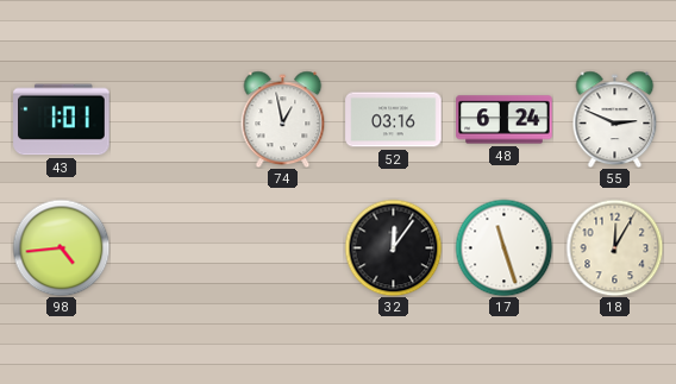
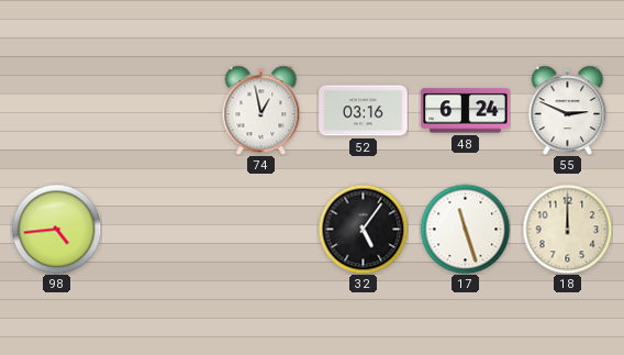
43: 1:01 -> none
32: 12:06 -> 5:06
18: 12:05 -> 12:00
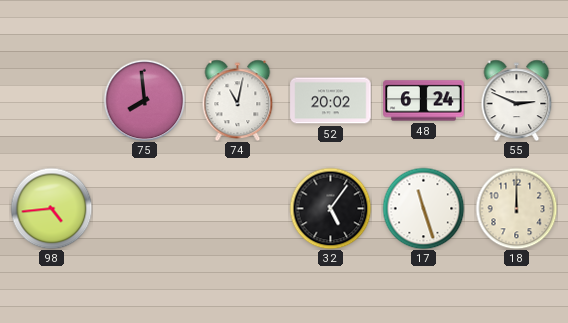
75: none -> 7:59
74: 12:58 -> 11:02
52: 03:16 -> 20:02
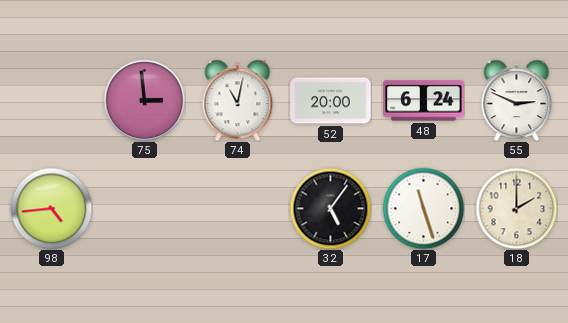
75: 7:59 -> 2:59
52: 20:02 -> 20:00
18: 12:00 -> 2:00
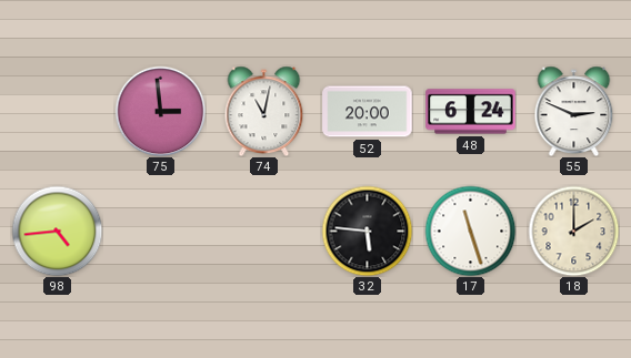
32: 5:06 -> 5:46
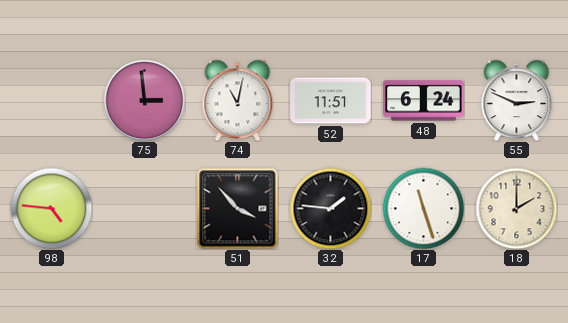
52: 20:00 -> 11:51
98: 4:44 -> 4:46
51: none -> 3:53
32: 5:46 -> 1:46
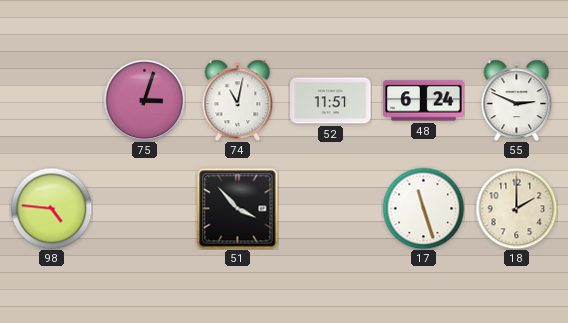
75: 2:59 -> 3:03
32: 1:46 -> none
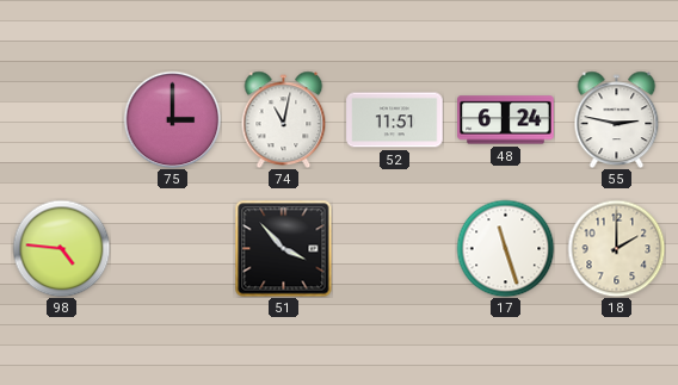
75: 3:03 -> 3:00
55: 2:49 -> 2:47
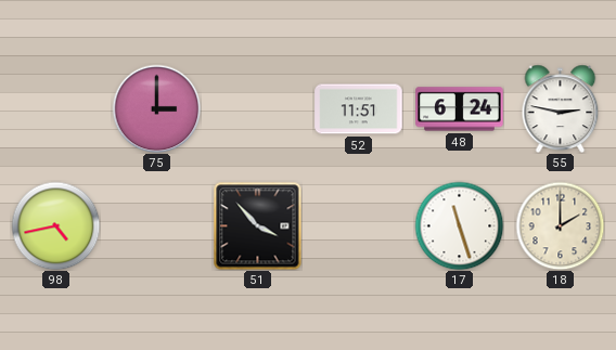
74: 11:02 -> none
98: 4:46 -> 4:43
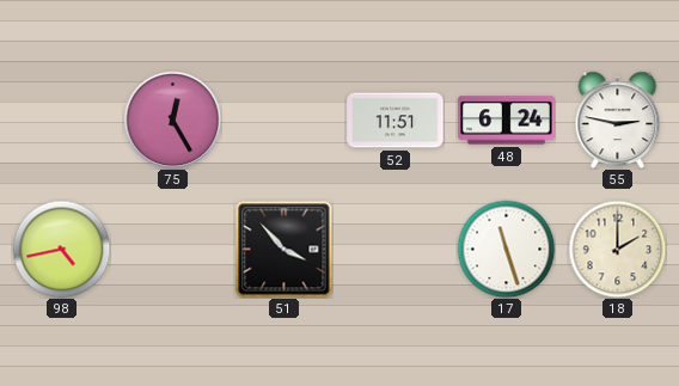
75: 3:00 -> 12:25
